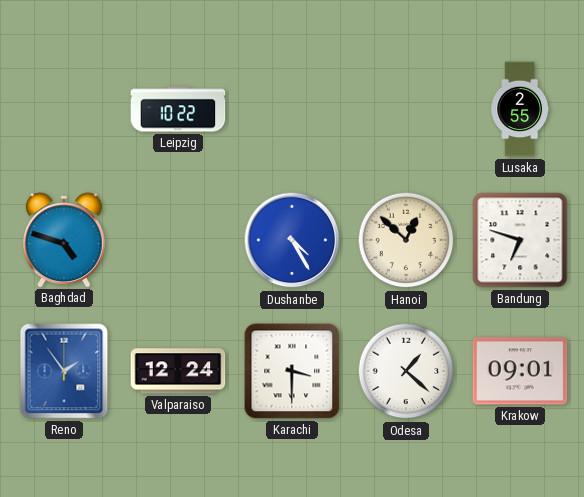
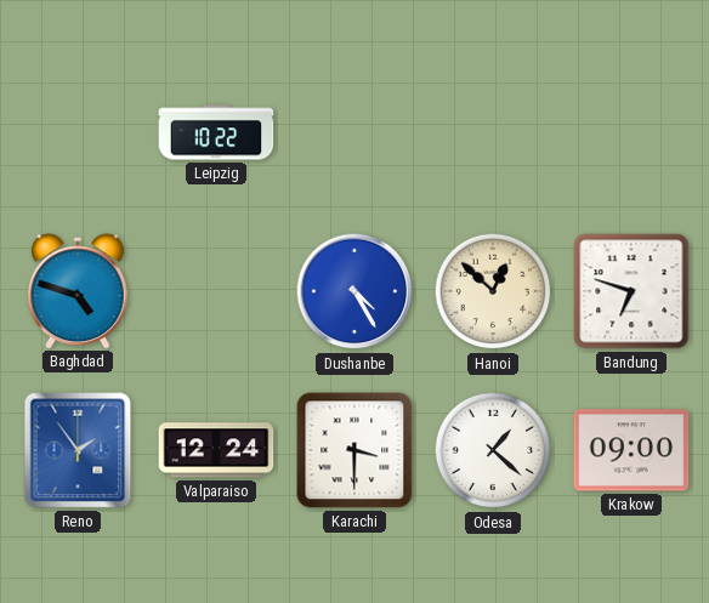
Lusaka: 2:55 -> none
Krakow: 09:01 -> 09:00
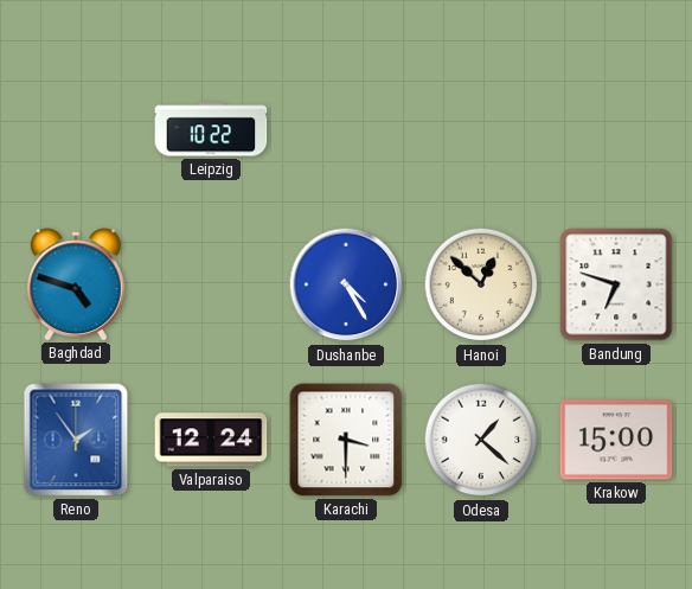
Krakow: 09:00 -> 15:00
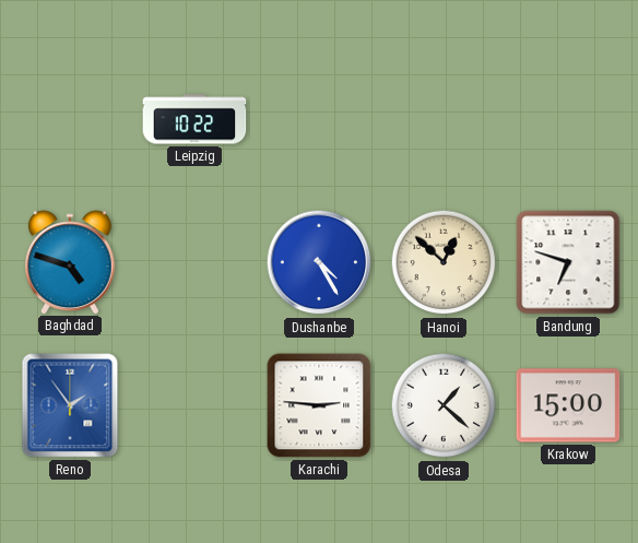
Valparaiso: 12:24 -> none
Karachi: 3:30 -> 2:46
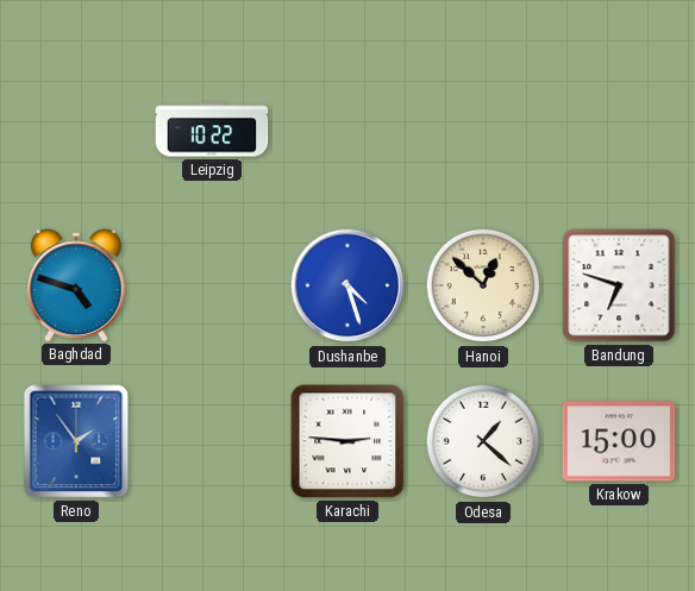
Dushanbe: 4:25 -> 4:27
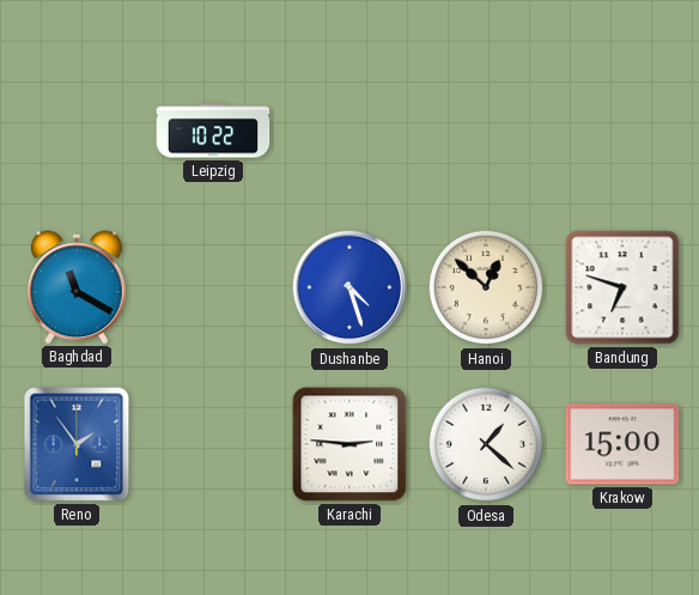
Baghdad: 4:48 -> 11:20
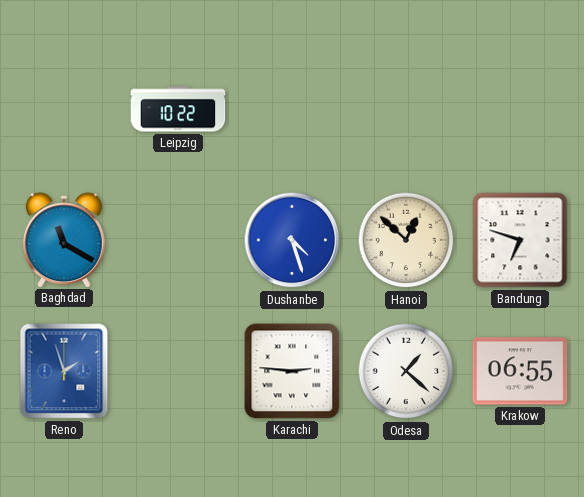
Reno: 1:54 -> 1:57
Krakow: 15:00 -> 06:55
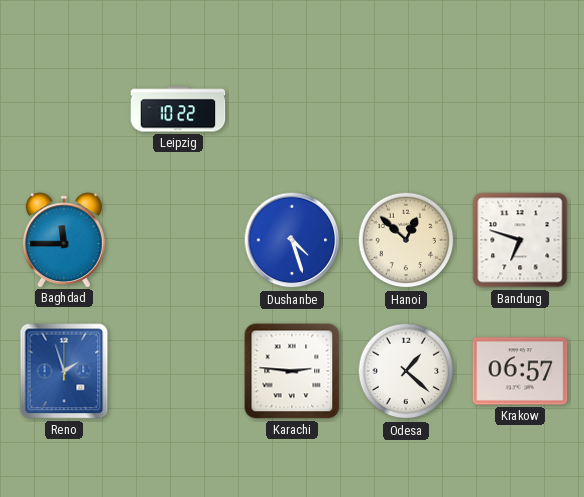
Baghdad: 11:20 -> 11:45
Krakow: 06:55 -> 06:57
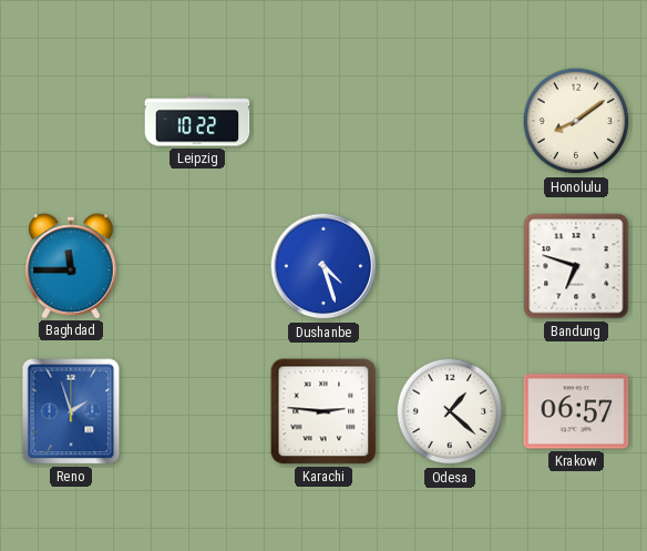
Honolulu: none -> 8:09
Hanoi: 12:52 -> none
